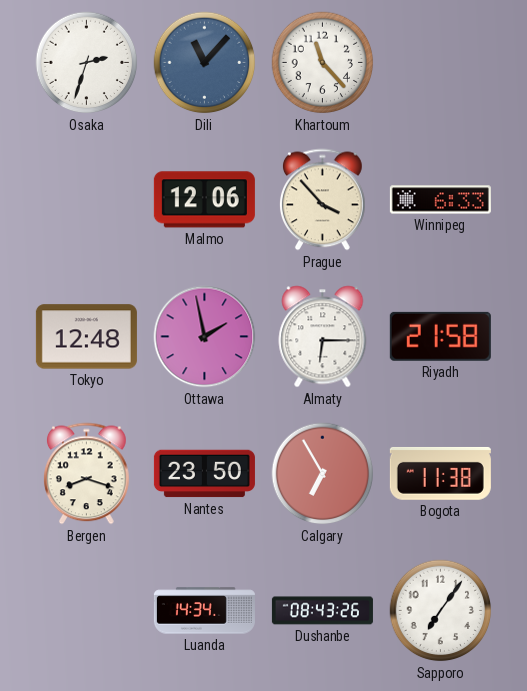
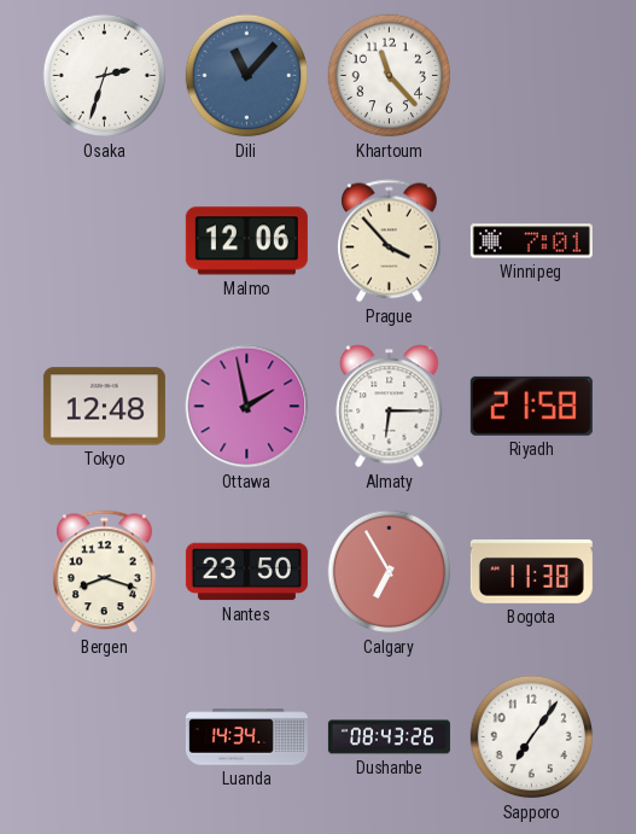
Winnipeg: 6:33 -> 7:01
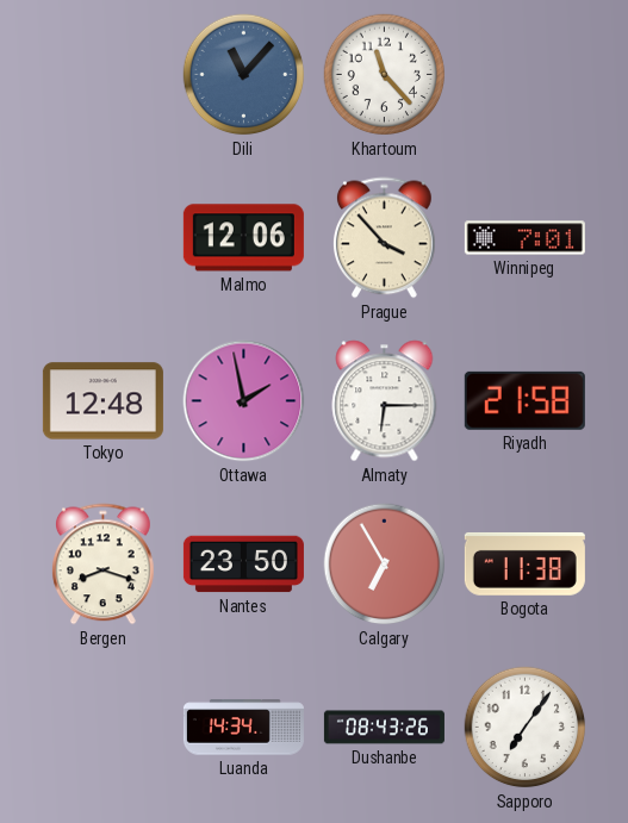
Osaka: 2:33 -> none
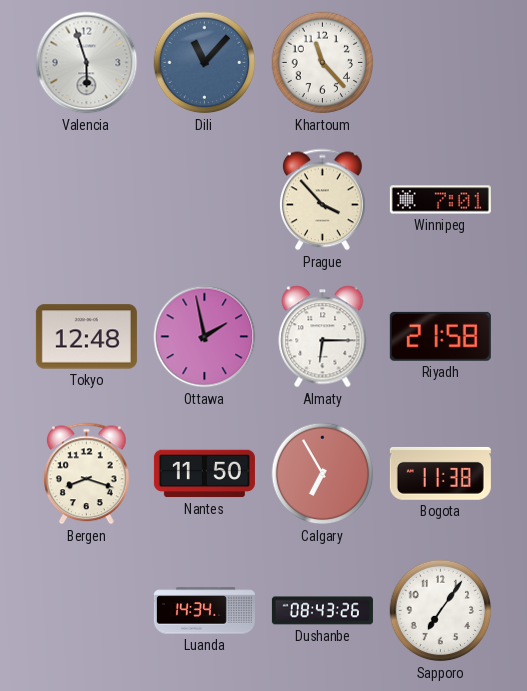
Valencia: none -> 5:57
Malmo: 12:06 -> none
Nantes: 23:50 -> 11:50
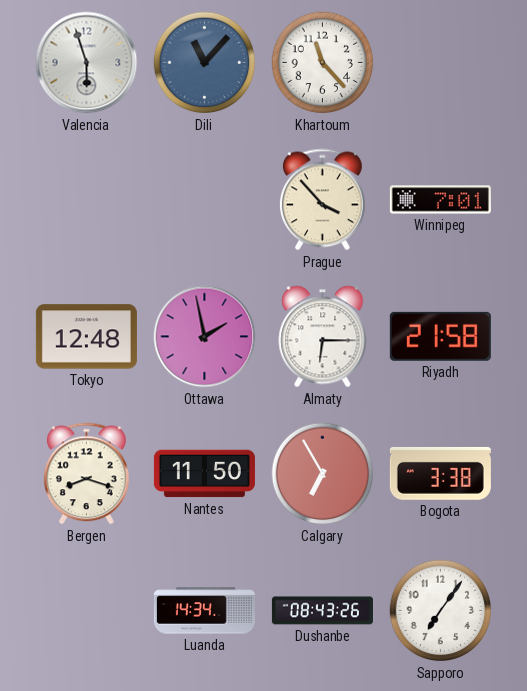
Bogota: 11:38 -> 3:38
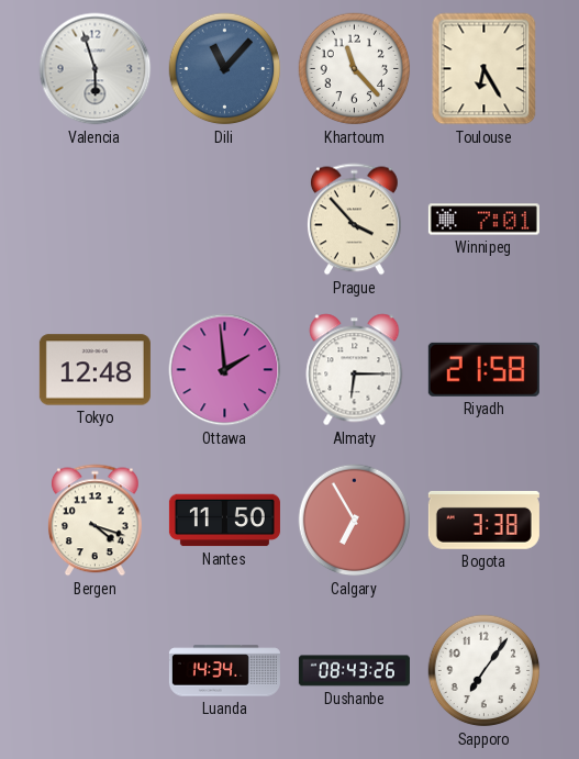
Toulouse: none -> 6:25
Ottawa: 1:58 -> 1:59
Bergen: 8:18 -> 4:18
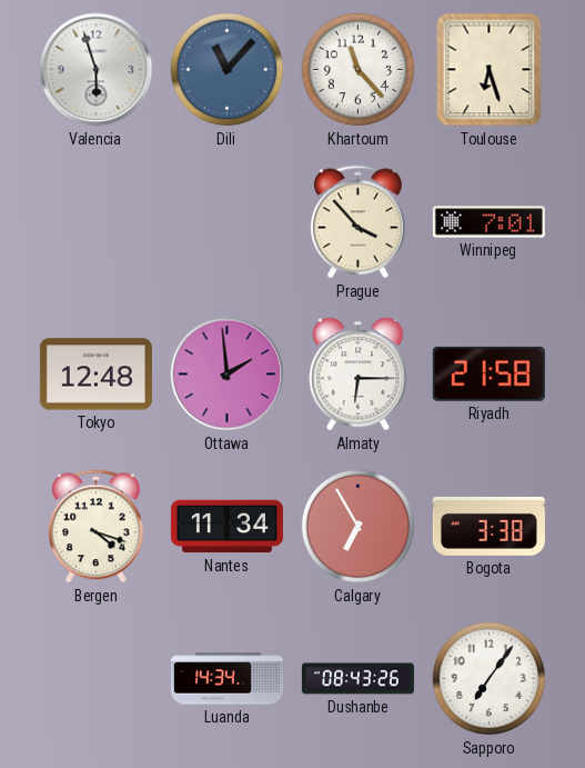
Toulouse: 6:25 -> 6:27
Nantes: 11:50 -> 11:34
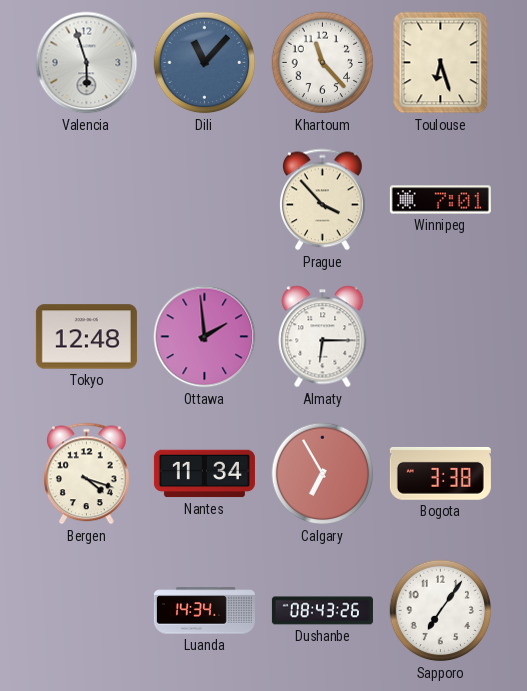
Riyadh: 21:58 -> none
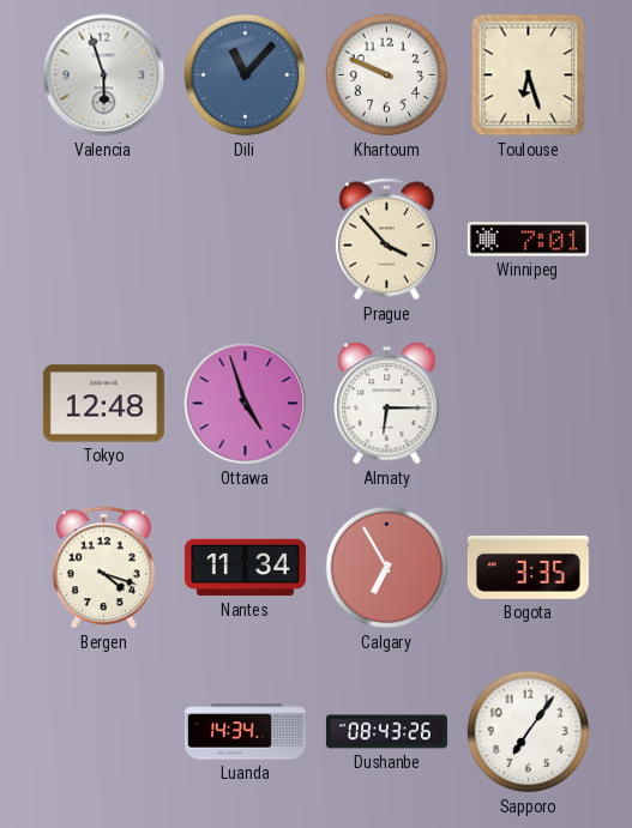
Khartoum: 11:23 -> 9:49
Ottawa: 1:59 -> 4:57
Bogota: 3:38 -> 3:35
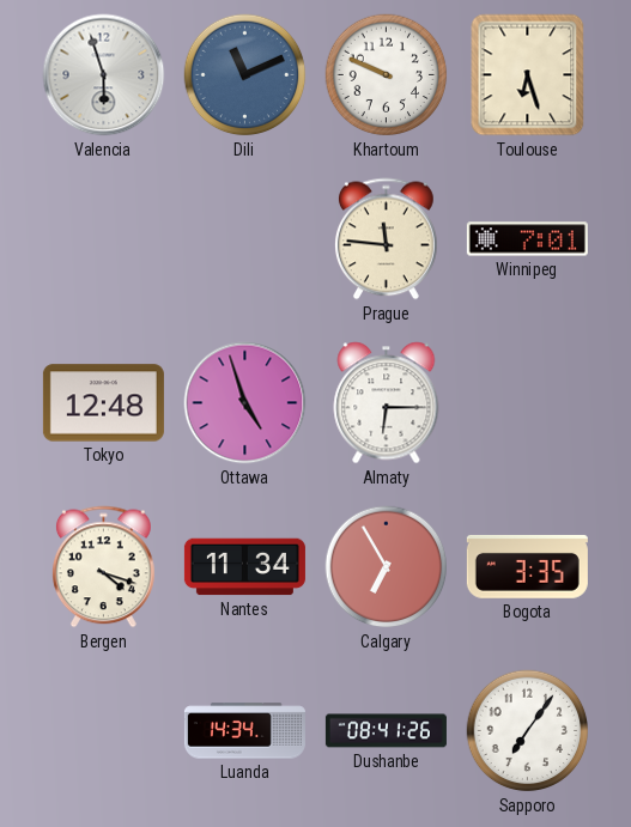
Dili: 11:07 -> 11:11
Prague: 3:53 -> 11:46
Dushanbe: 08:43 -> 08:41
